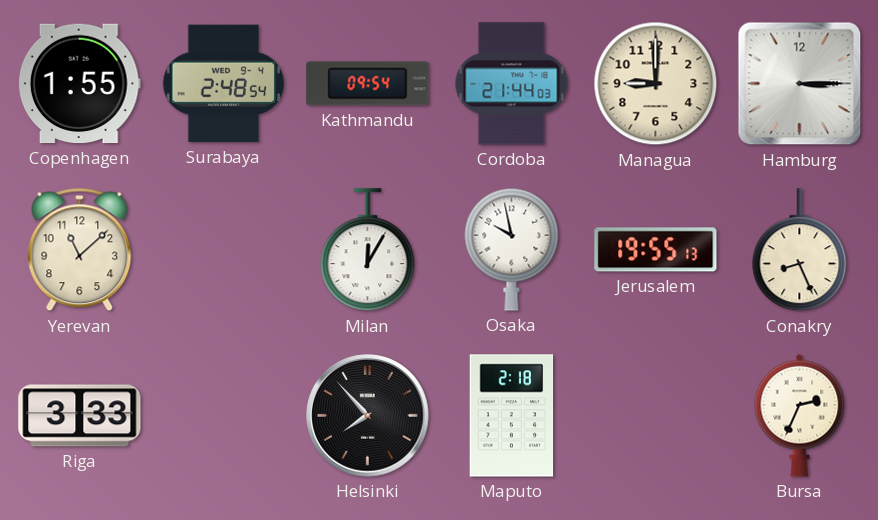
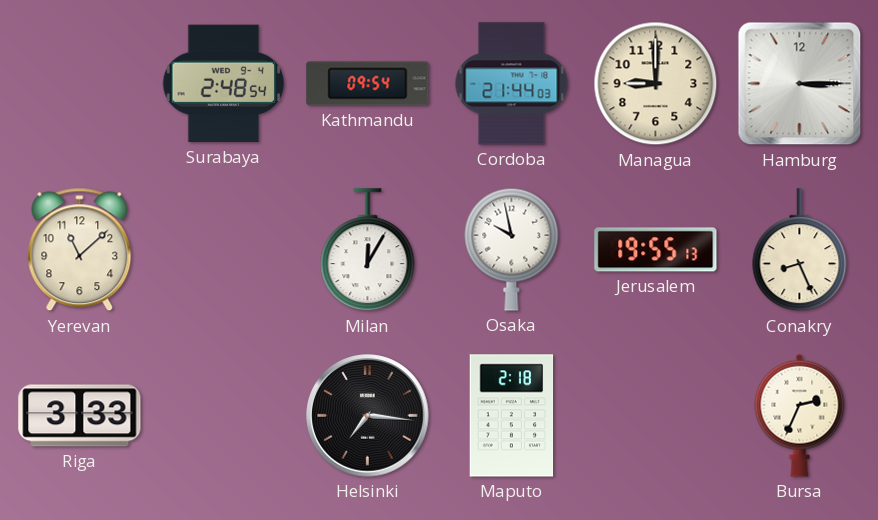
Copenhagen: 1:55 -> none
Helsinki: 7:53 -> 7:16
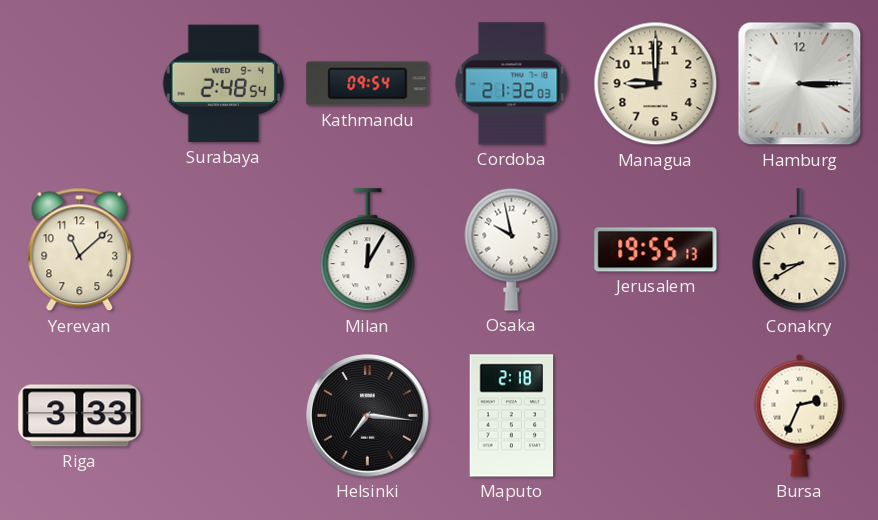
Cordoba: 21:44 -> 21:32
Conakry: 8:26 -> 8:40
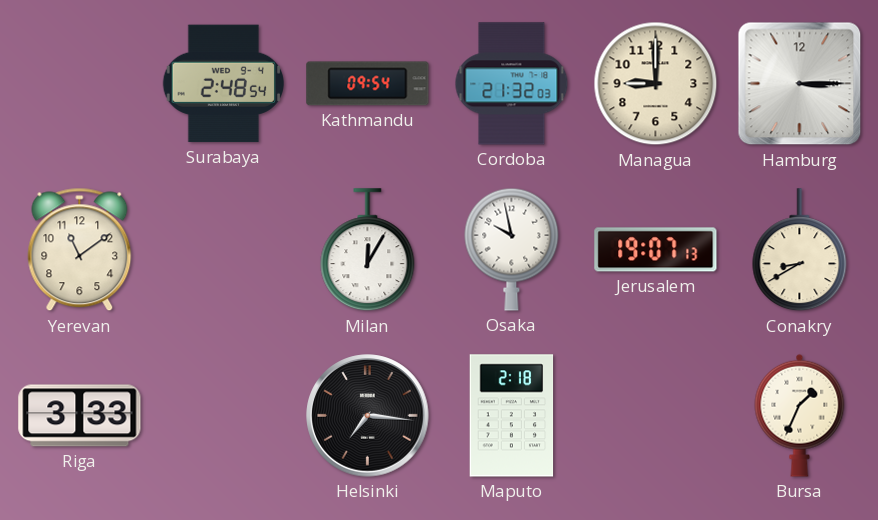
Yerevan: 11:08 -> 11:09
Jerusalem: 19:55 -> 19:07
Bursa: 2:34 -> 1:34
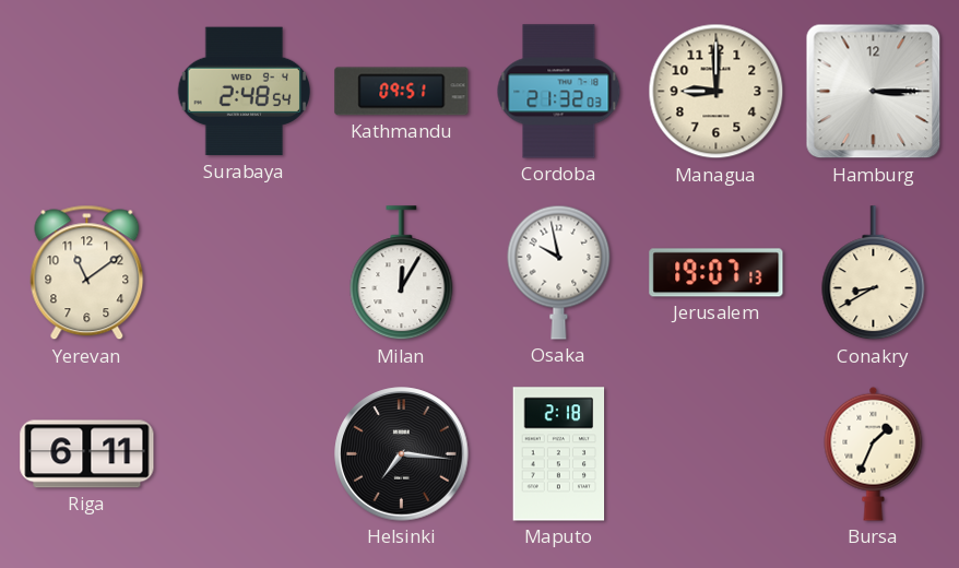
Kathmandu: 09:54 -> 09:51
Riga: 3:33 -> 6:11
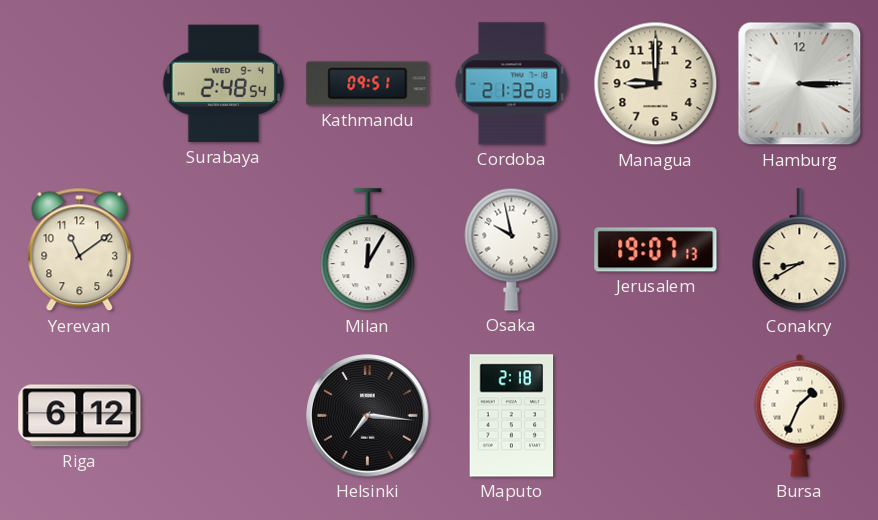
Riga: 6:11 -> 6:12
